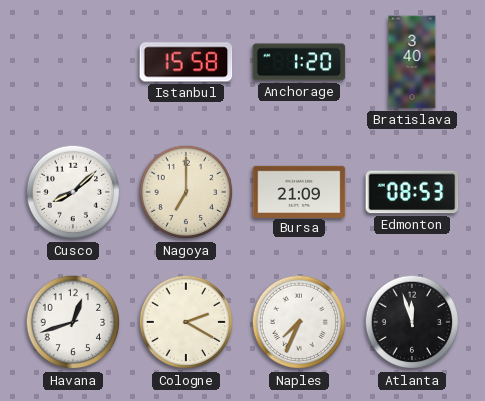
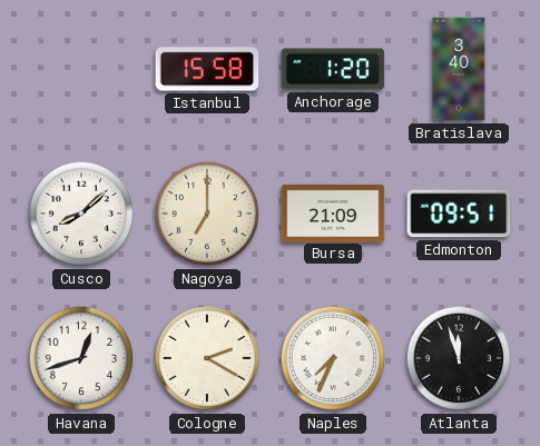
Edmonton: 08:53 -> 09:51
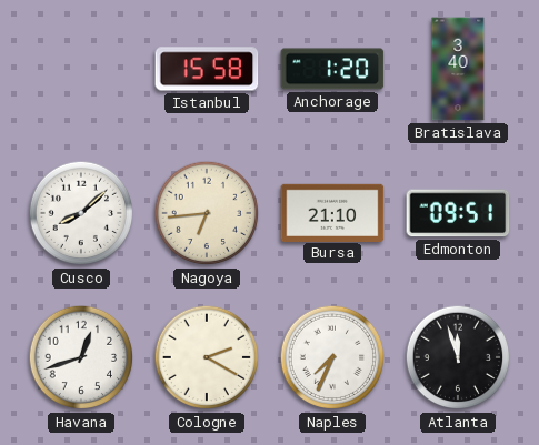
Nagoya: 7:00 -> 6:44
Bursa: 21:09 -> 21:10
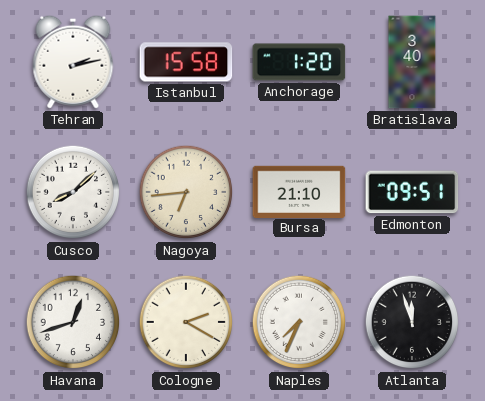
Tehran: none -> 2:13
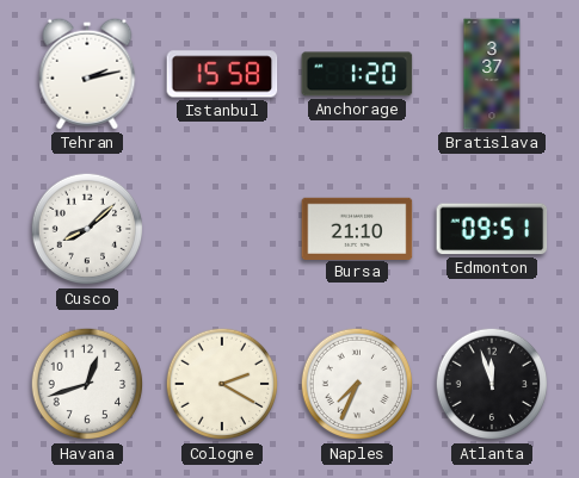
Bratislava: 3:40 -> 3:37
Nagoya: 6:44 -> none
